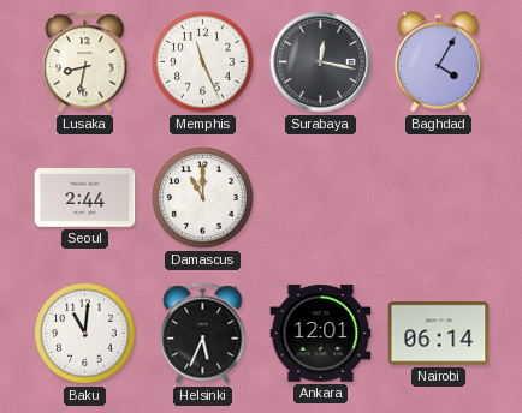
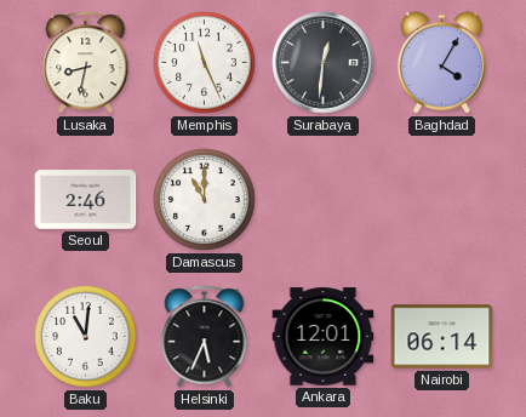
Surabaya: 12:17 -> 12:31
Seoul: 2:44 -> 2:46
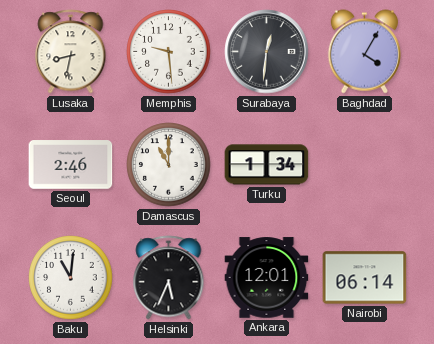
Memphis: 11:26 -> 9:29
Turku: none -> 1:34
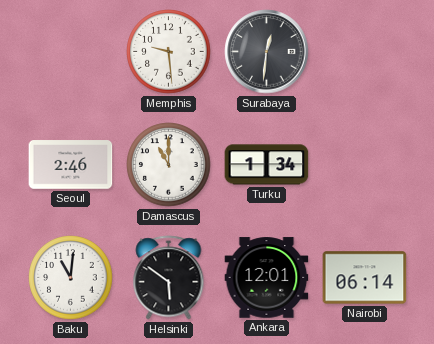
Lusaka: 8:32 -> none
Baghdad: 4:05 -> none
Helsinki: 5:34 -> 5:51
